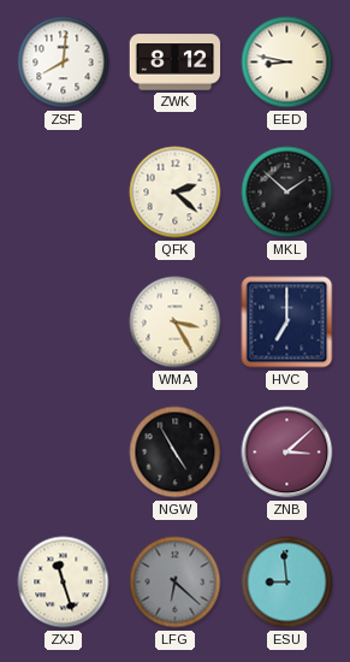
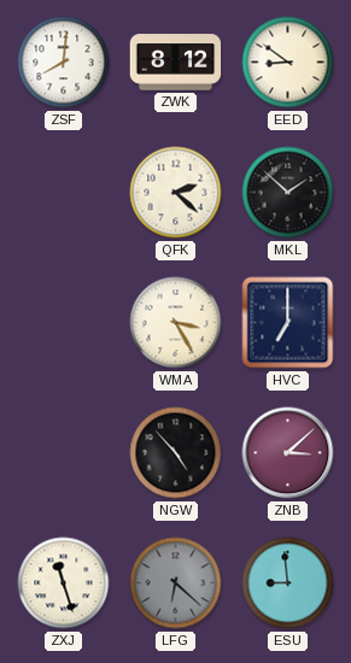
EED: 8:47 -> 8:51
NGW: 4:55 -> 4:53
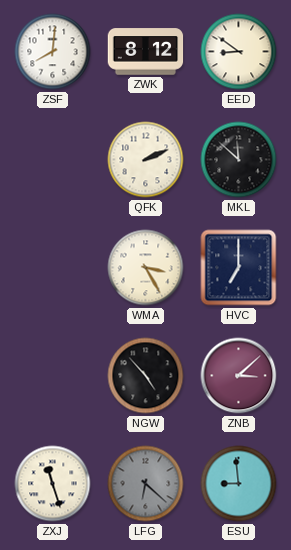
QFK: 2:22 -> 2:11
MKL: 1:52 -> 11:52
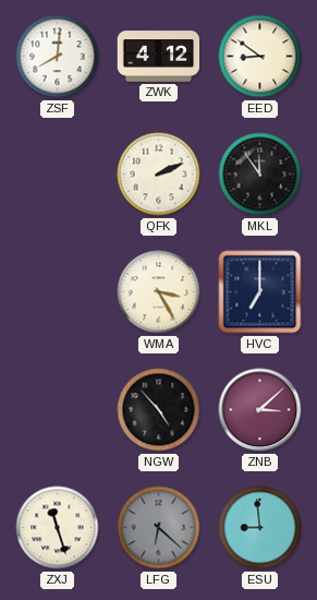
ZWK: 8:12 -> 4:12
MKL: 11:52 -> 11:54
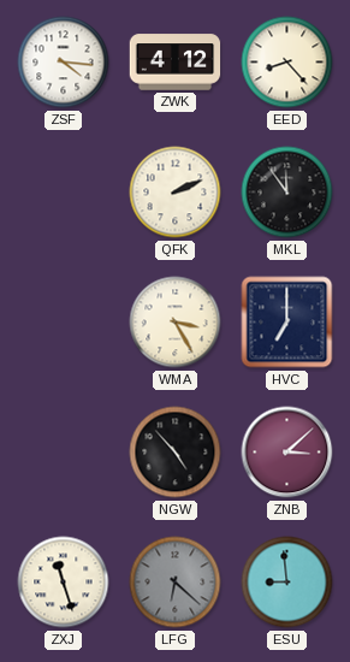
ZSF: 8:01 -> 4:16
EED: 8:51 -> 8:23
